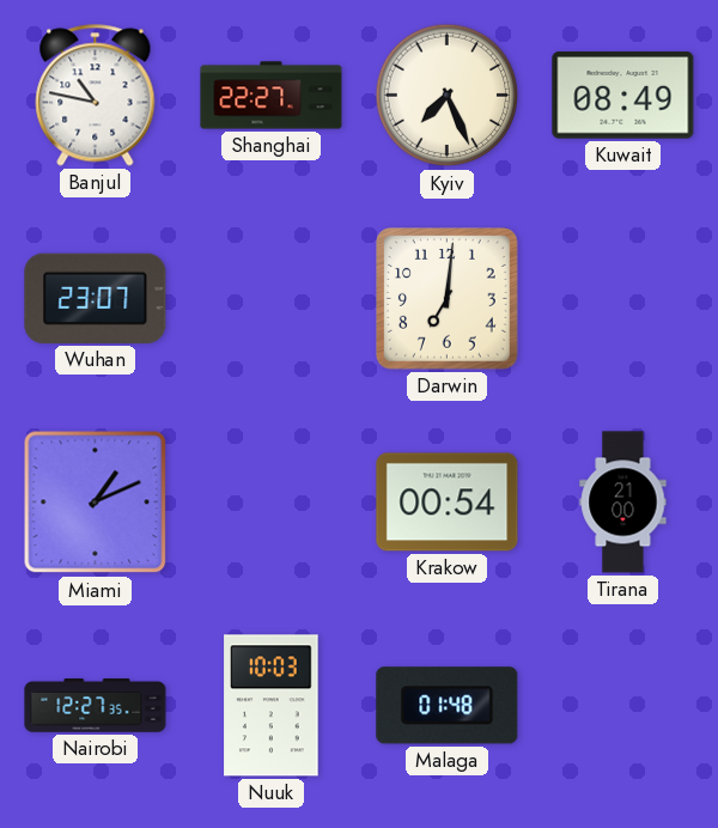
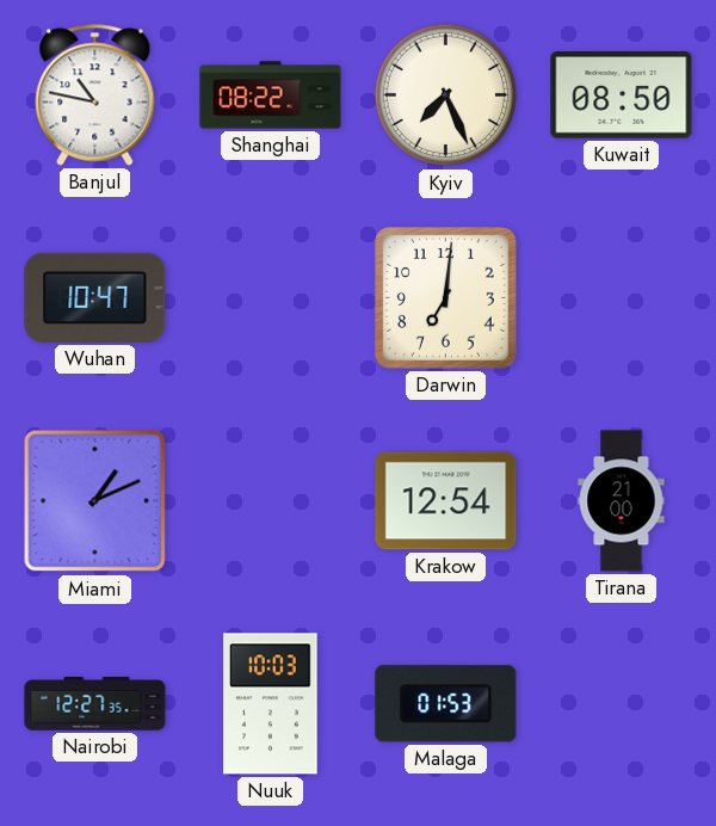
Shanghai: 22:27 -> 08:22
Kuwait: 08:49 -> 08:50
Wuhan: 23:07 -> 10:47
Krakow: 00:54 -> 12:54
Malaga: 01:48 -> 01:53
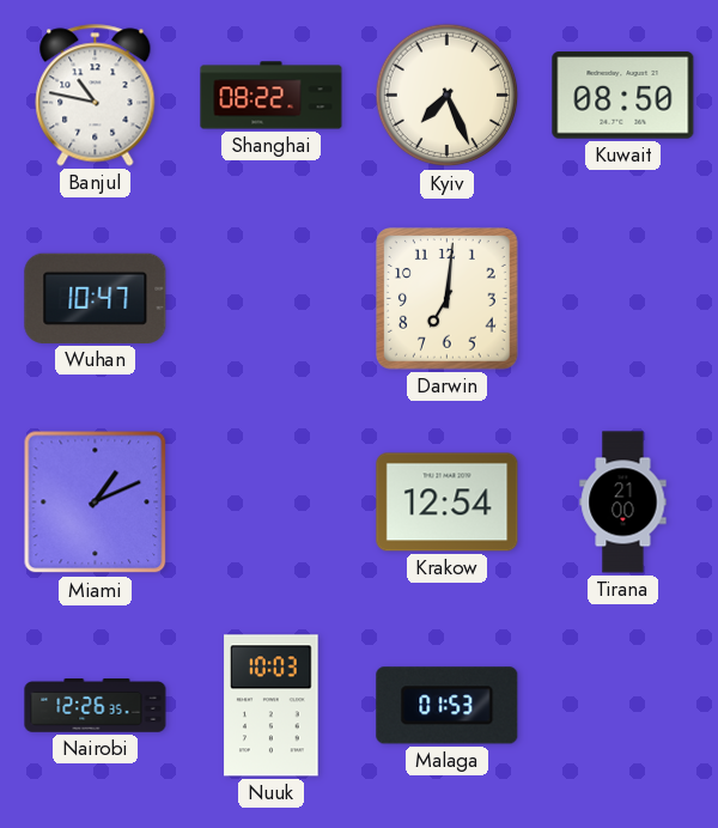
Nairobi: 12:27 -> 12:26
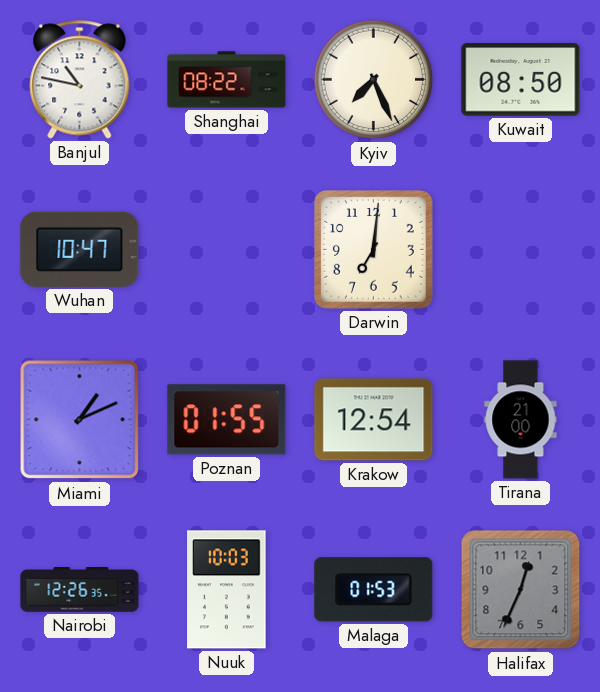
Poznan: none -> 01:55
Halifax: none -> 12:34
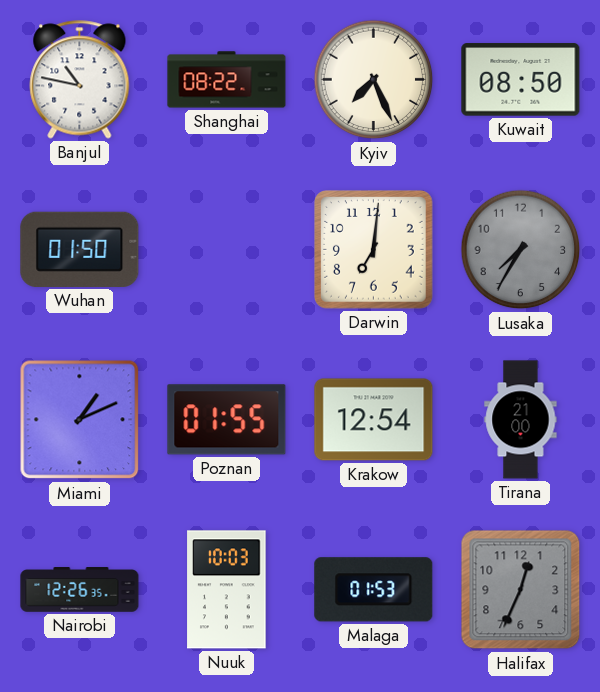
Wuhan: 10:47 -> 01:50
Lusaka: none -> 7:35
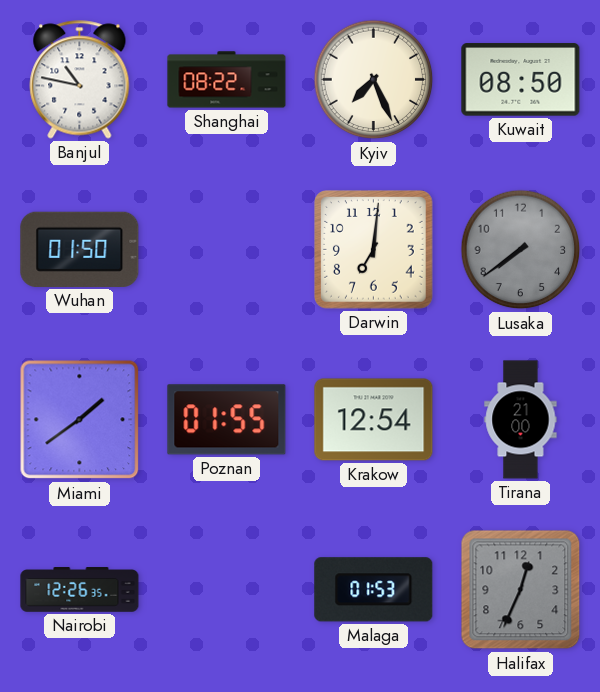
Lusaka: 7:35 -> 7:39
Miami: 1:11 -> 1:39
Nuuk: 10:03 -> none
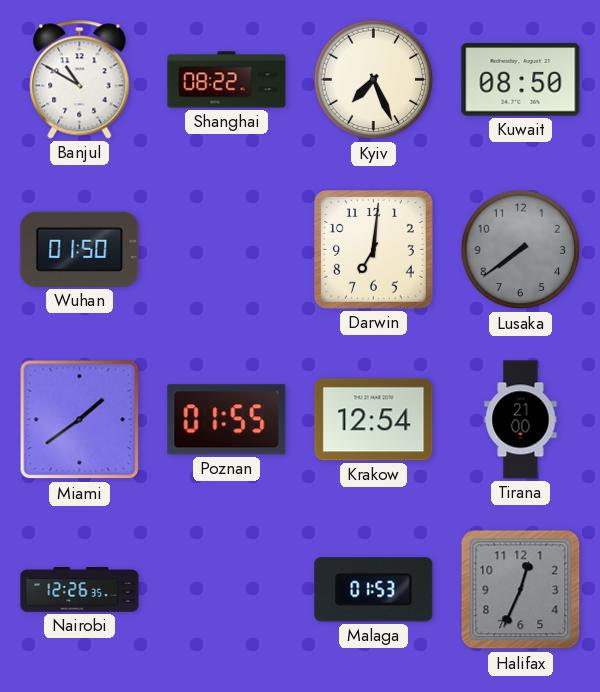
Banjul: 10:47 -> 10:50
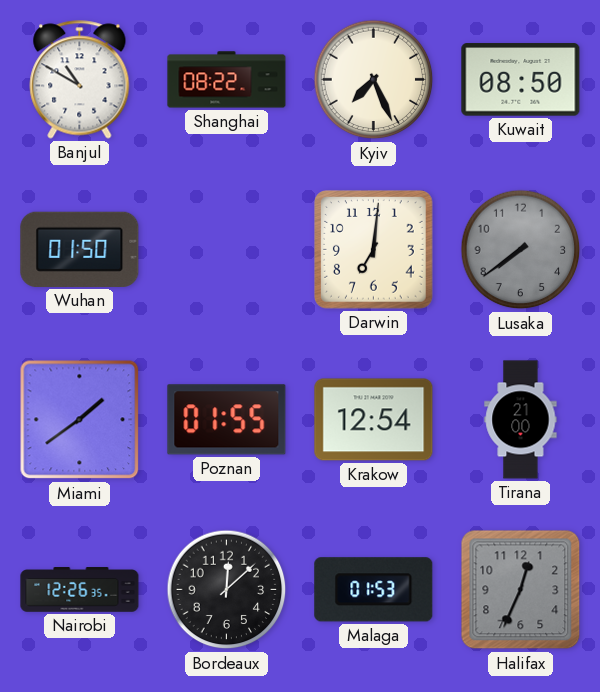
Bordeaux: none -> 12:08
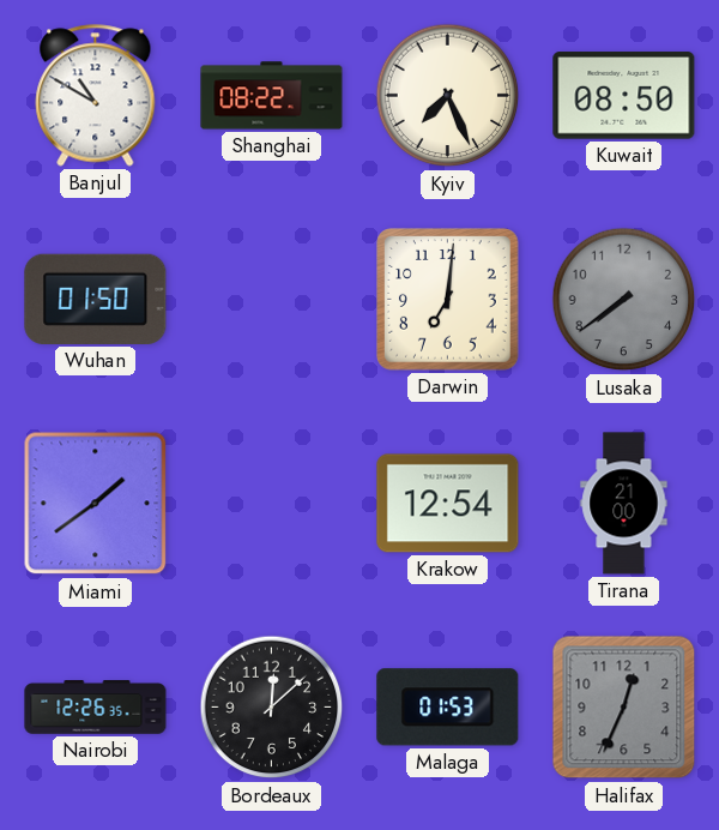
Poznan: 01:55 -> none
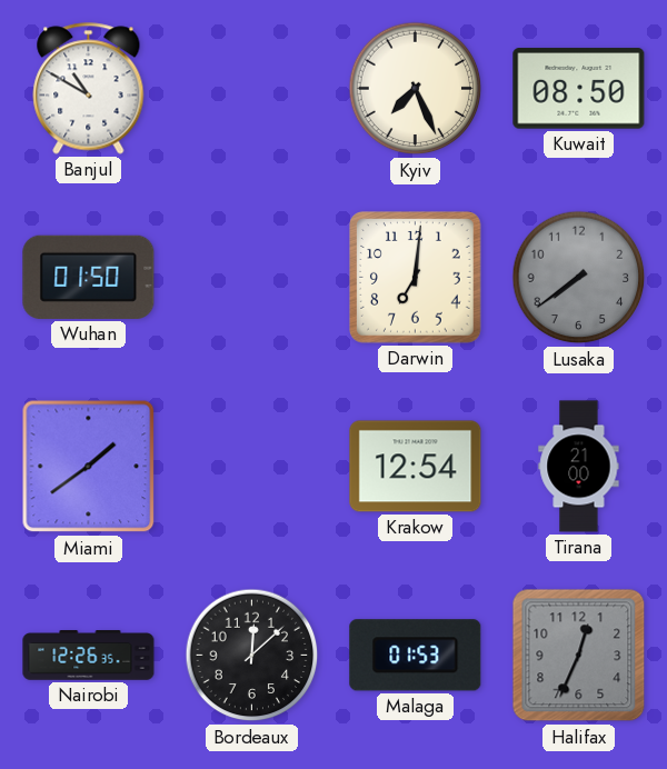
Shanghai: 08:22 -> none
